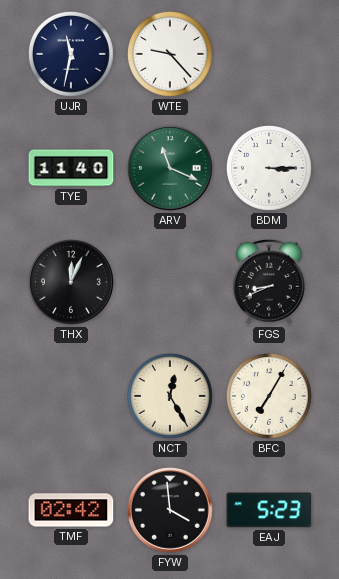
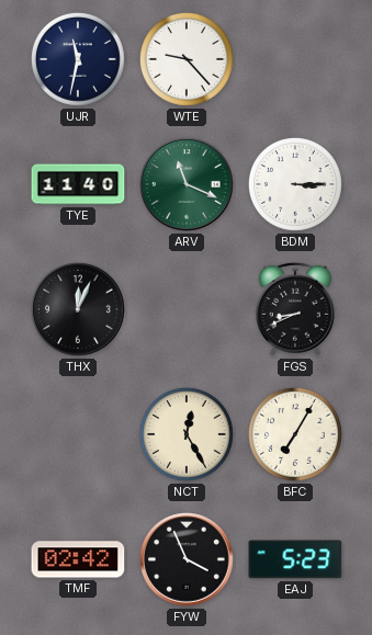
FYW: 3:59 -> 3:56
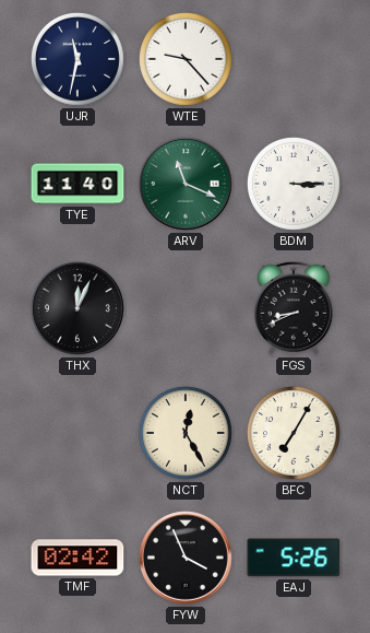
EAJ: 5:23 -> 5:26
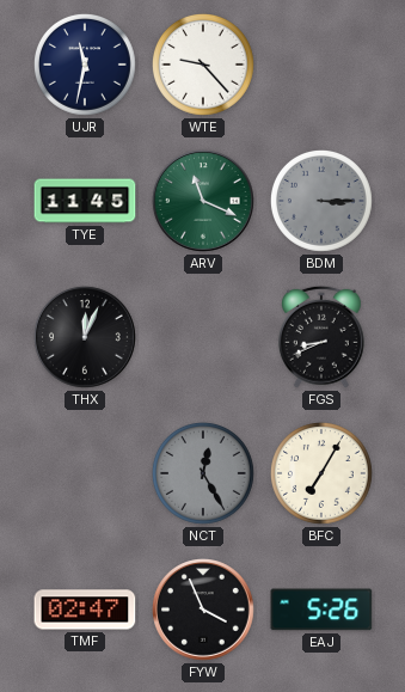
TYE: 11:40 -> 11:45
BDM dial: white -> grey
NCT dial: cream -> grey
TMF: 02:42 -> 02:47
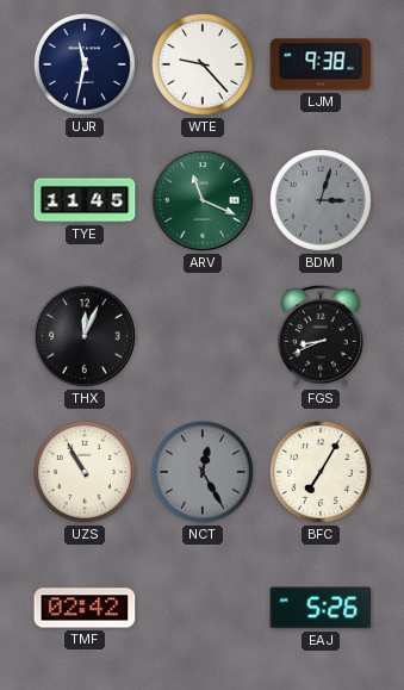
LJM: none -> 9:38
BDM: 3:15 -> 3:03
UZS: none -> 10:55
TMF: 02:47 -> 02:42
FYW: 3:56 -> none
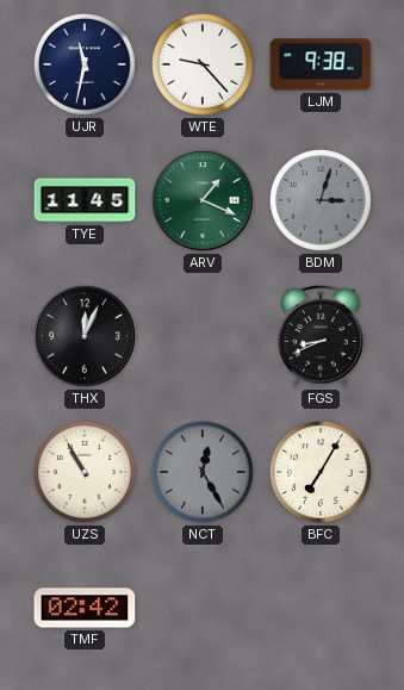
ARV: 11:19 -> 1:19
EAJ: 5:26 -> none
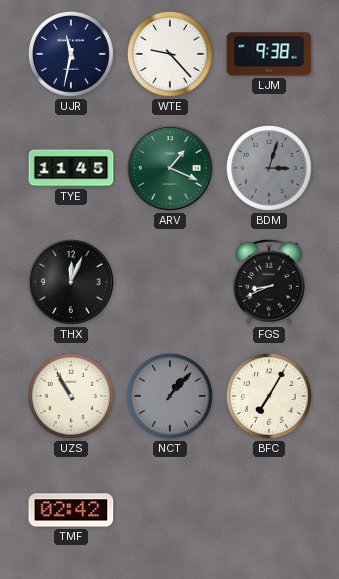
NCT: 12:25 -> 1:07
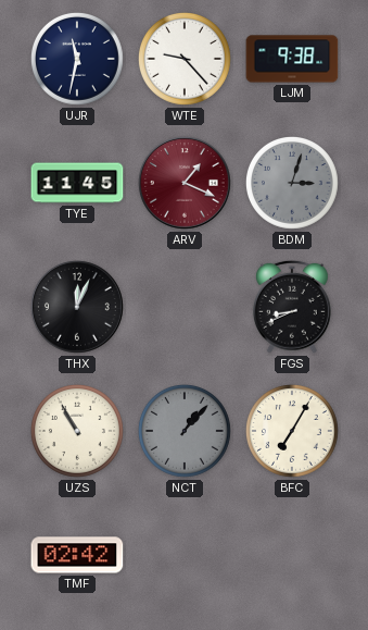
ARV dial: green -> burgundy
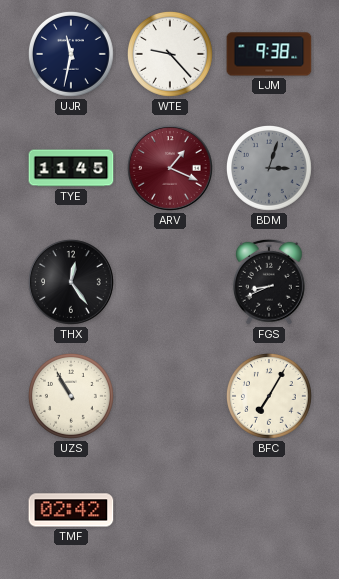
THX: 12:04 -> 12:24
NCT: 1:07 -> none
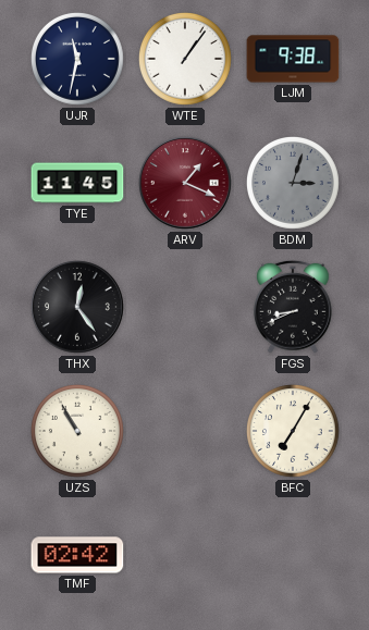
WTE: 9:23 -> 1:06
